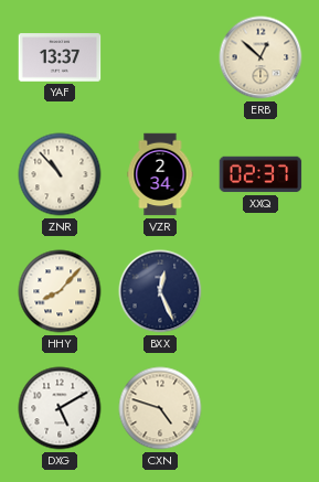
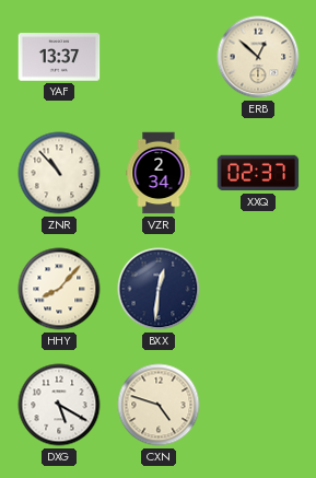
BXX: 12:26 -> 12:31
DXG: 5:10 -> 5:20
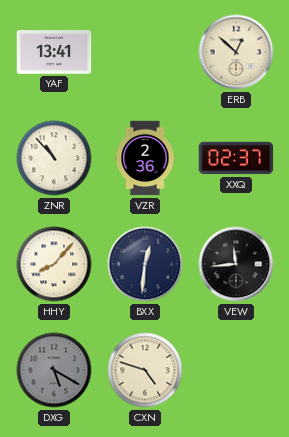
YAF: 13:37 -> 13:41
VZR: 2:34 -> 2:36
VEW: none -> 11:44
DXG dial: white -> grey
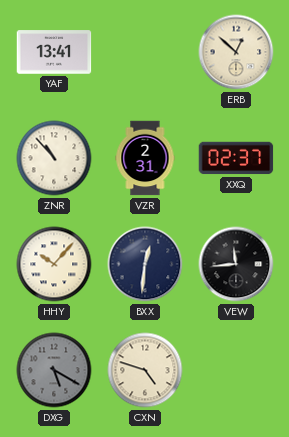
VZR: 2:36 -> 2:31
HHY: 8:07 -> 10:07
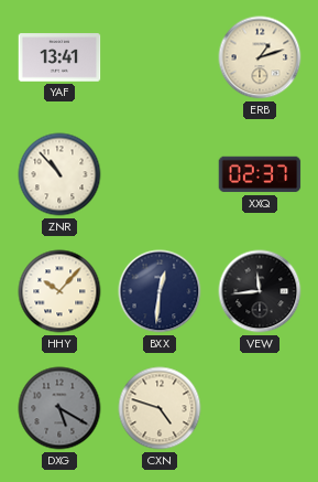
ERB: 12:52 -> 1:12
VZR: 2:31 -> none
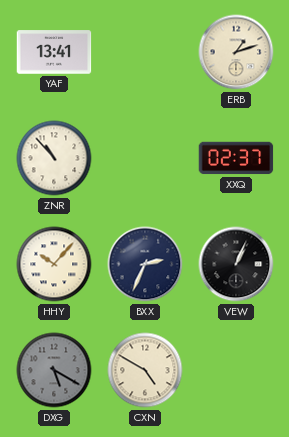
BXX: 12:31 -> 2:34
VEW: 11:44 -> 1:04
CXN: 4:48 -> 4:50
